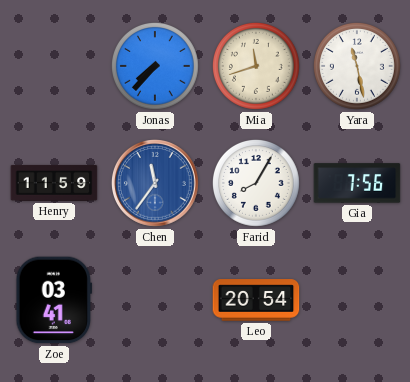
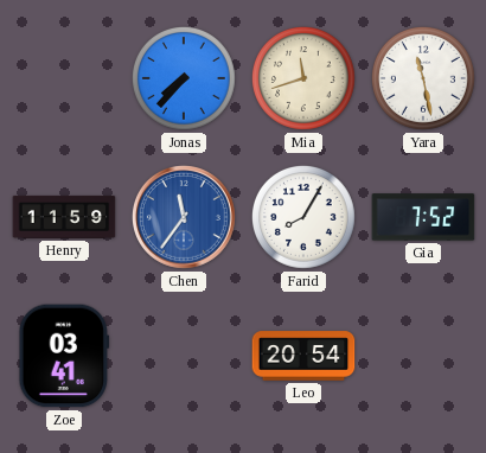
Gia: 7:56 -> 7:52
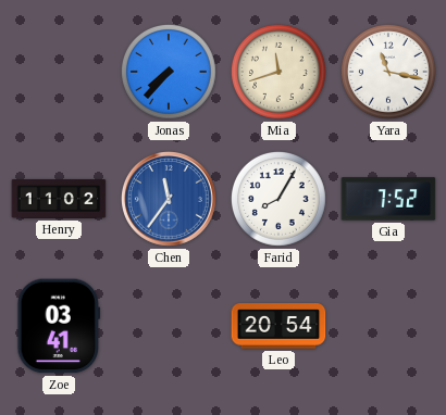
Yara: 11:28 -> 11:17
Henry: 11:59 -> 11:02
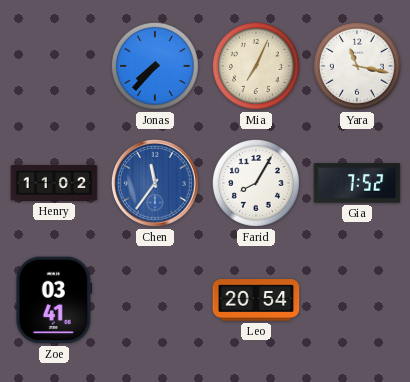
Mia: 11:42 -> 7:04
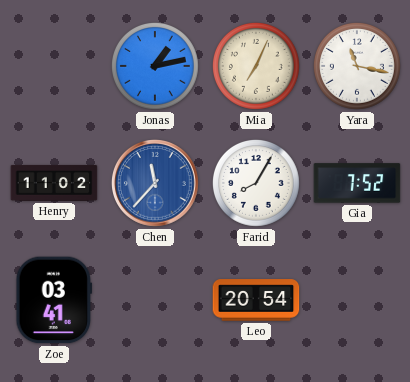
Jonas: 7:37 -> 1:13
Chen: 11:36 -> 11:37
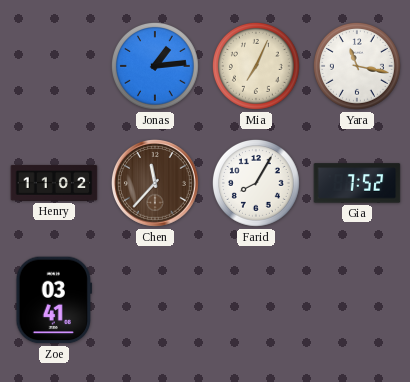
Jonas: 1:13 -> 1:14
Chen dial: blue -> brown
Leo: 20:54 -> none
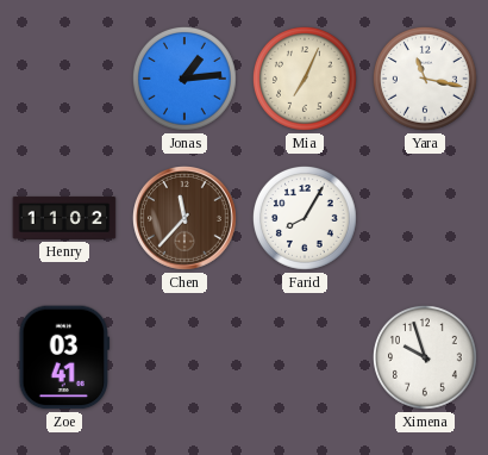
Gia: 7:52 -> none
Ximena: none -> 9:57
